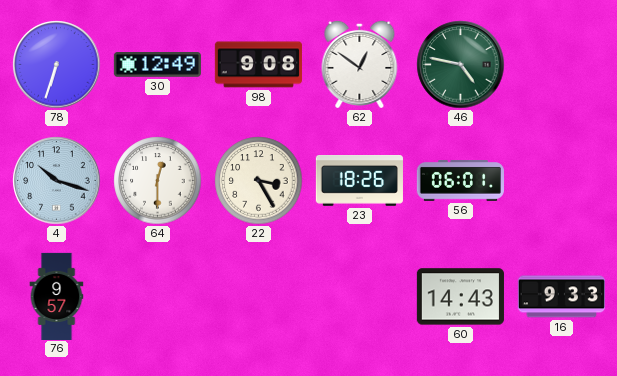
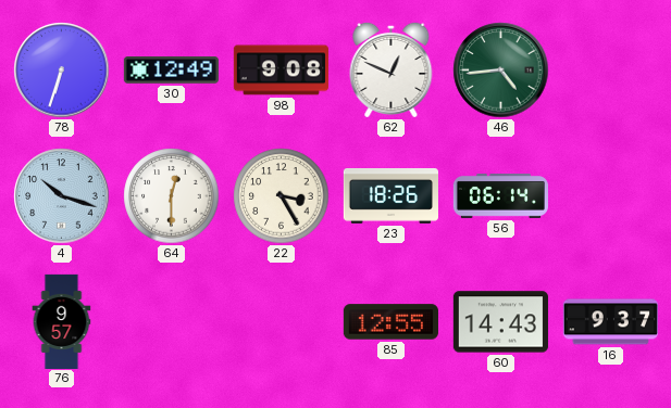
62: 12:51 -> 12:49
46: 4:47 -> 4:44
56: 06:01 -> 06:14
85: none -> 12:55
16: 9:33 -> 9:37
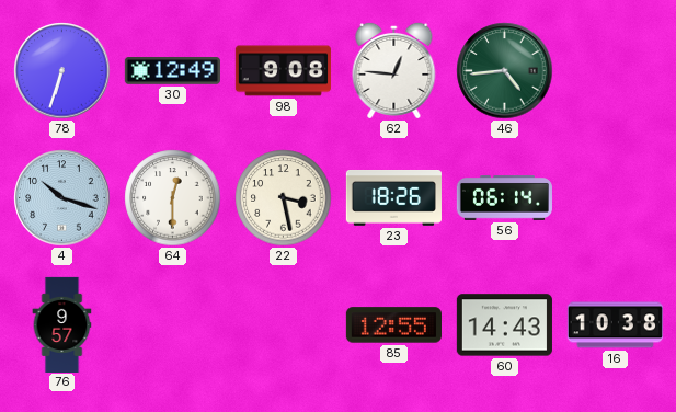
62: 12:49 -> 12:46
22: 3:25 -> 3:28
16: 9:37 -> 10:38
